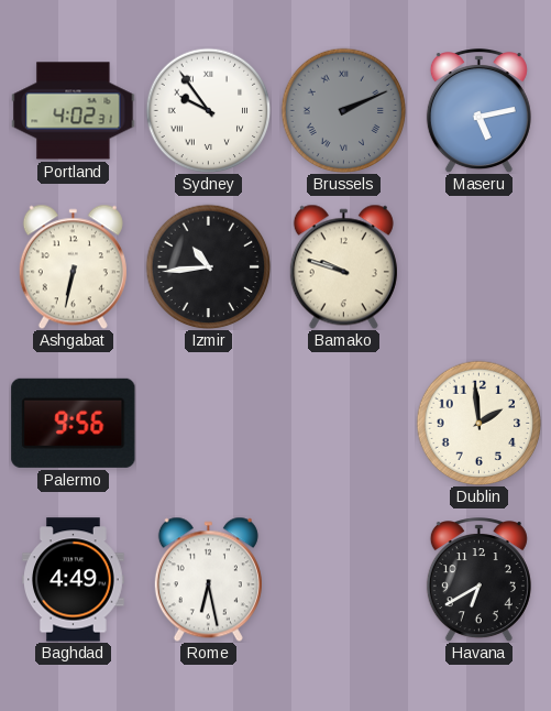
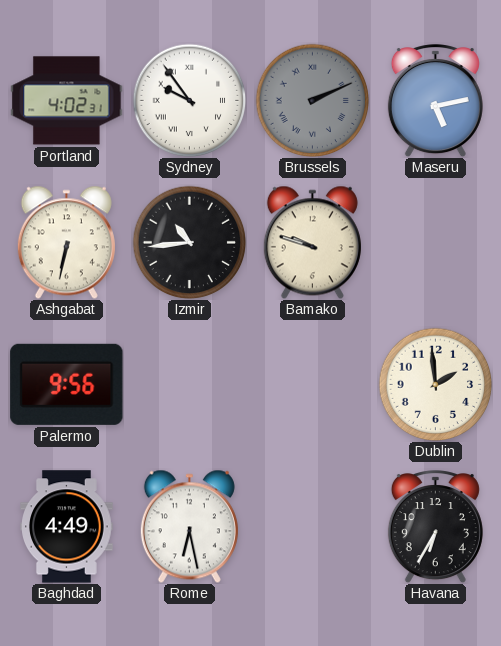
Havana: 6:40 -> 6:35
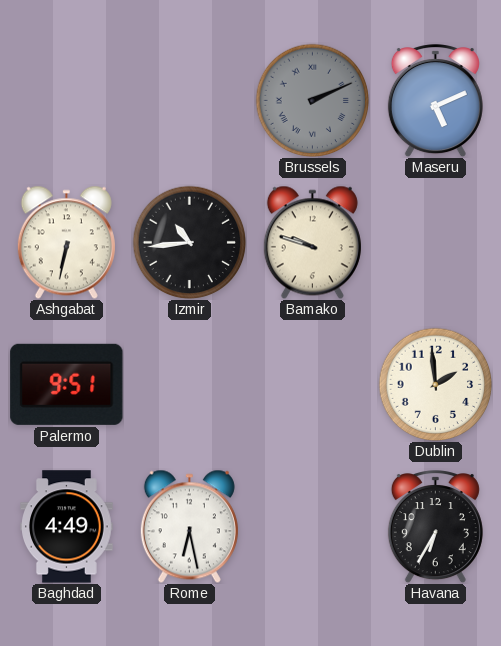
Portland: 4:02 -> none
Sydney: 9:54 -> none
Maseru: 5:13 -> 5:11
Palermo: 9:56 -> 9:51
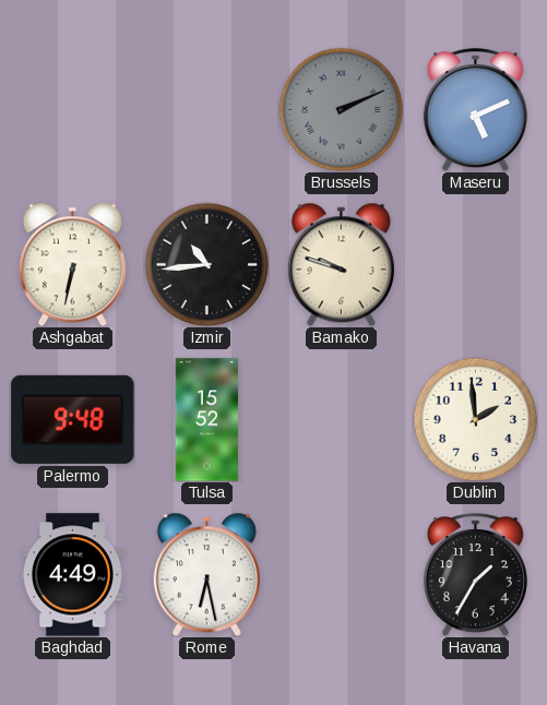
Palermo: 9:51 -> 9:48
Tulsa: none -> 15:52
Havana: 6:35 -> 1:35
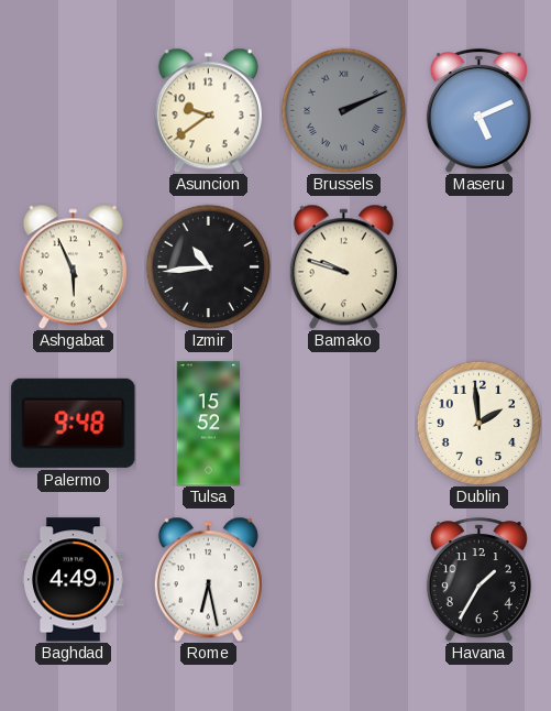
Asuncion: none -> 9:39
Ashgabat: 6:32 -> 5:56
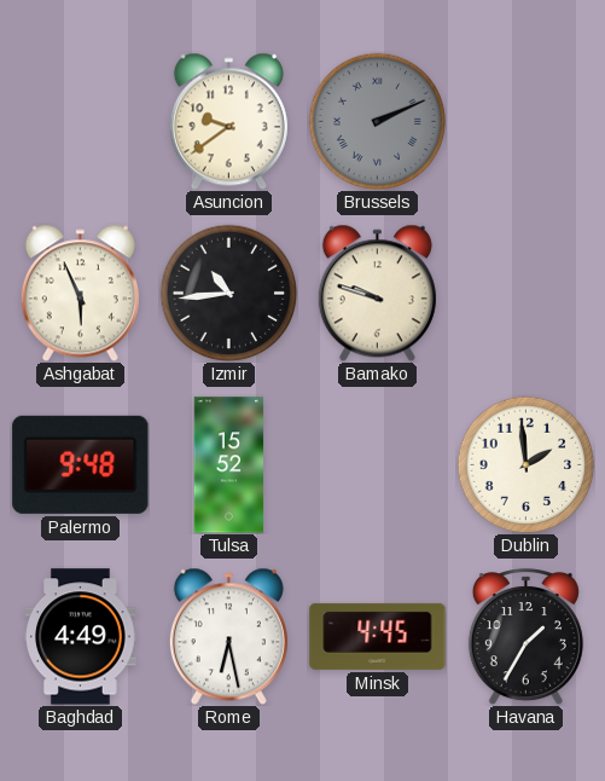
Maseru: 5:11 -> none
Minsk: none -> 4:45
